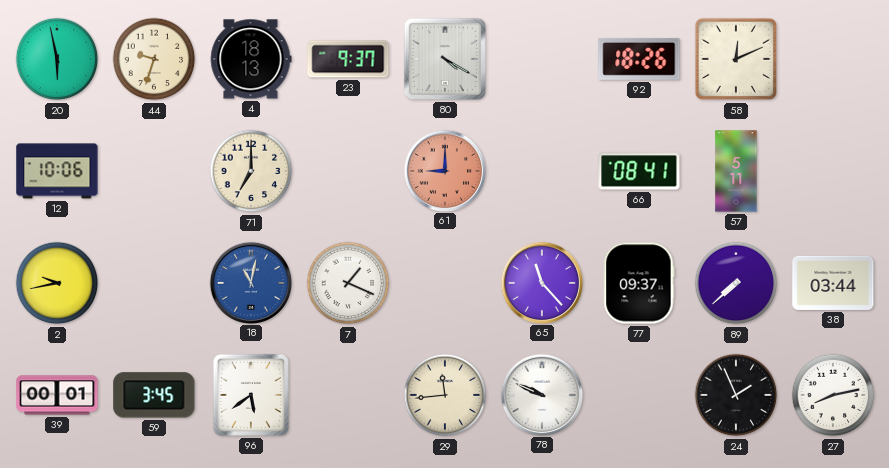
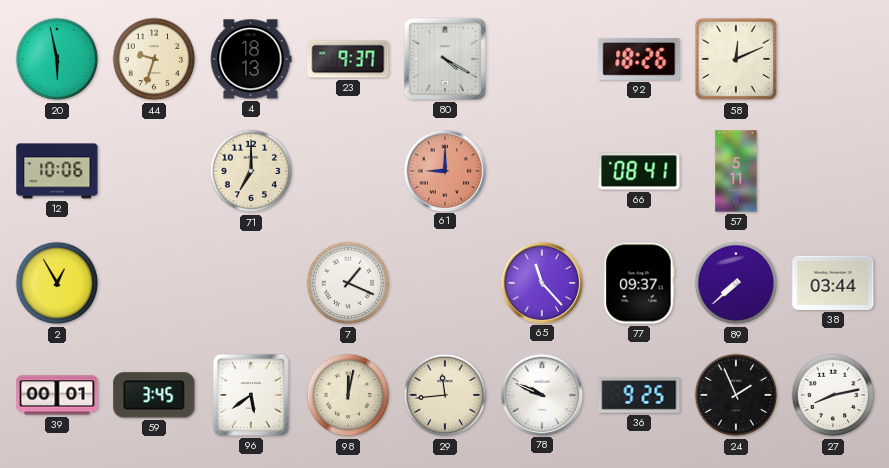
2: 9:43 -> 12:55
18: 11:02 -> none
98: none -> 12:02
36: none -> 9:25
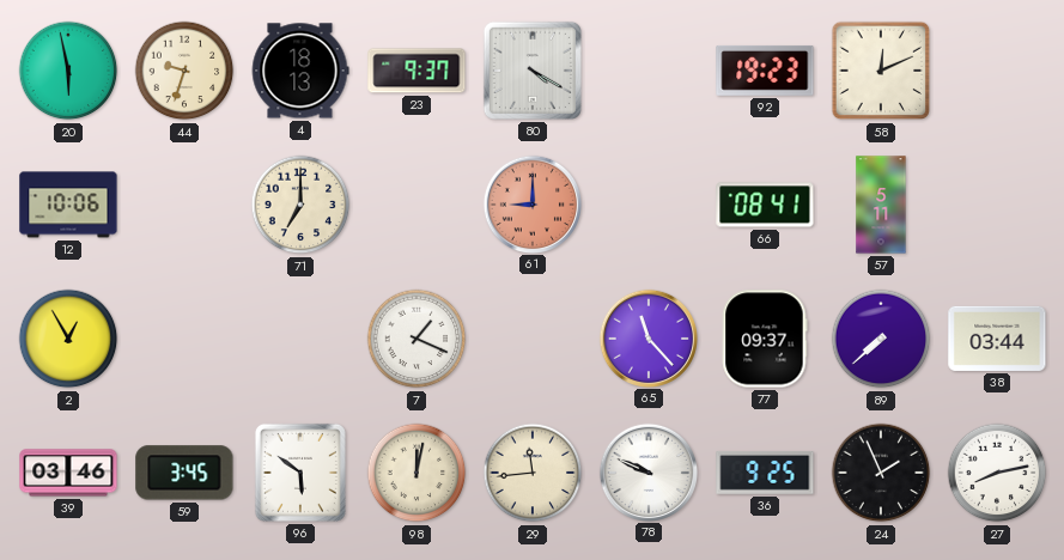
92: 18:26 -> 19:23
39: 00:01 -> 03:46
96: 5:39 -> 5:51
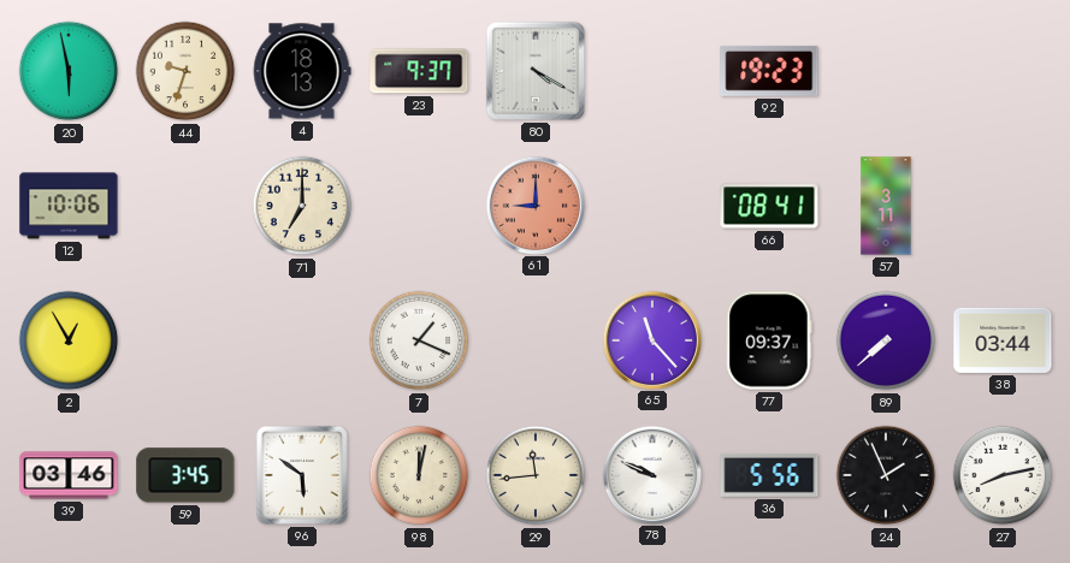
58: 12:11 -> none
57: 5:11 -> 3:11
36: 9:25 -> 5:56
